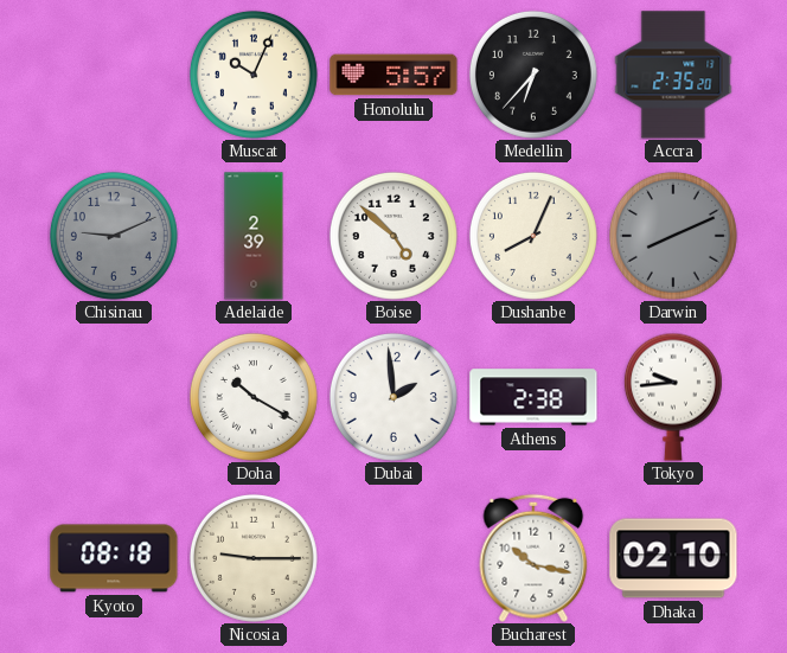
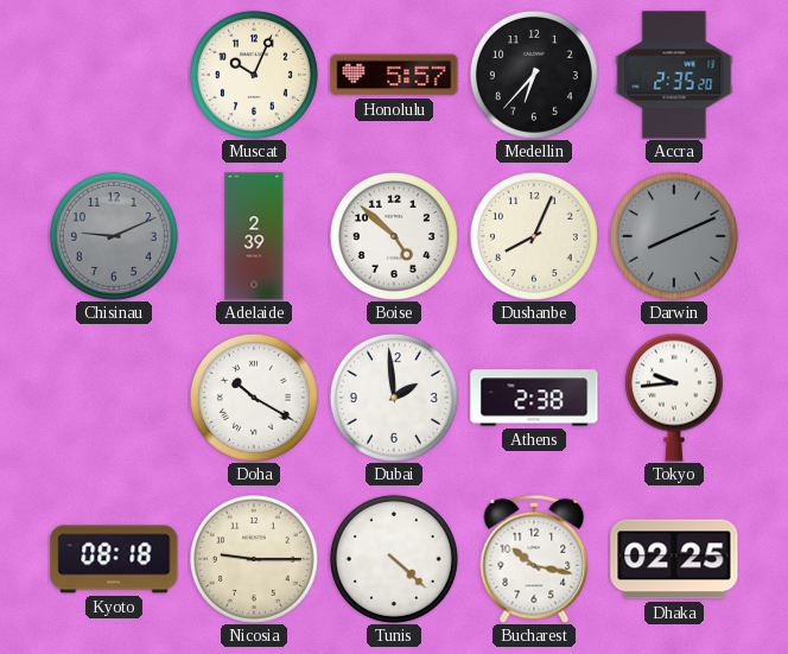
Tunis: none -> 4:22
Dhaka: 02:10 -> 02:25
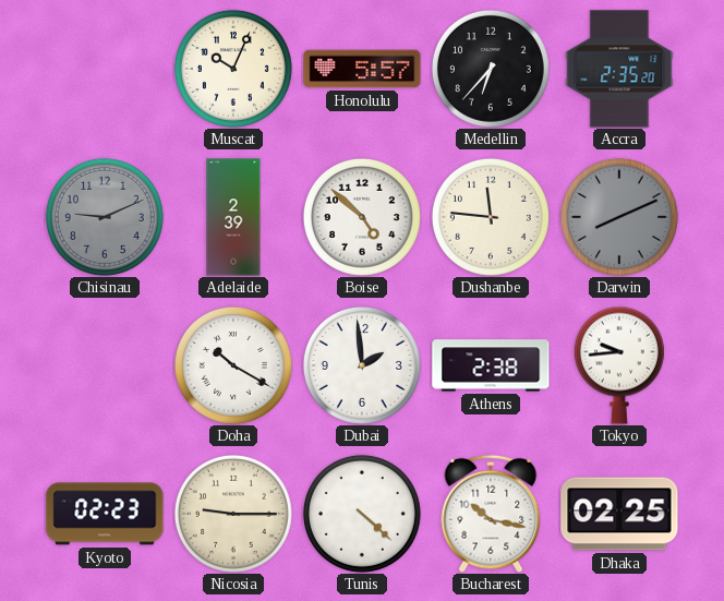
Dushanbe: 8:04 -> 11:46
Kyoto: 08:18 -> 02:23
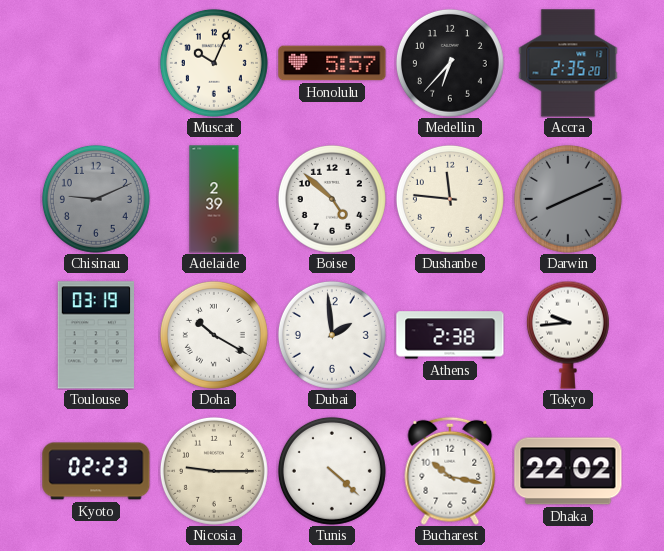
Toulouse: none -> 03:19
Dhaka: 02:25 -> 22:02
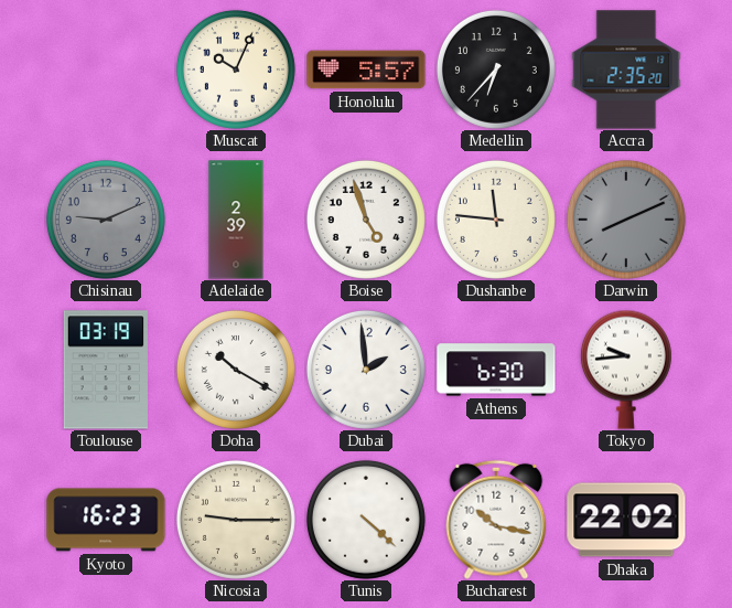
Boise: 4:52 -> 4:57
Athens: 2:38 -> 6:30
Kyoto: 02:23 -> 16:23
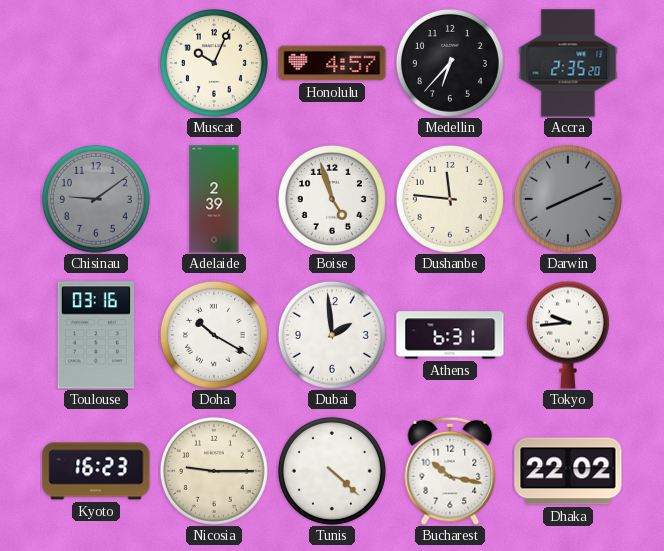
Honolulu: 5:57 -> 4:57
Chisinau: 9:11 -> 9:09
Toulouse: 03:19 -> 03:16
Athens: 6:30 -> 6:31
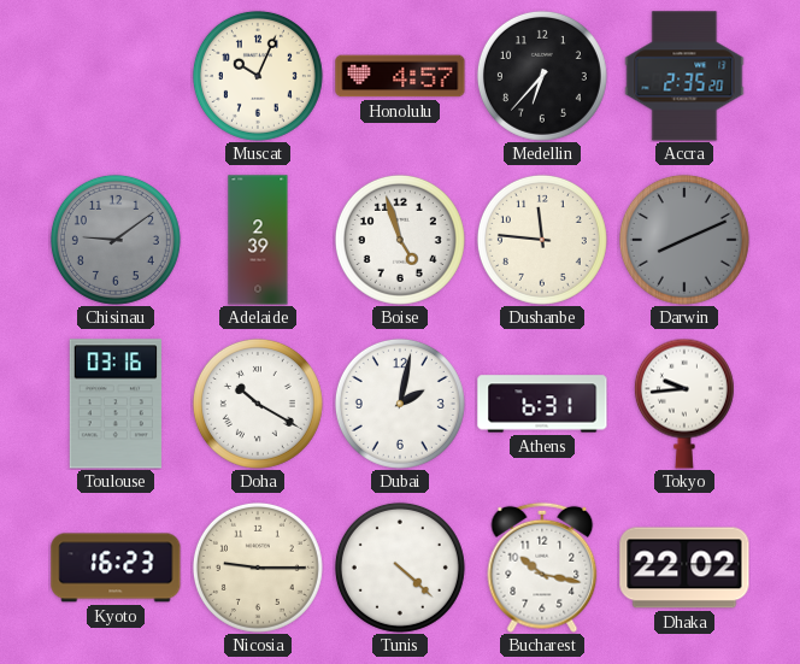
Dubai: 1:59 -> 2:02
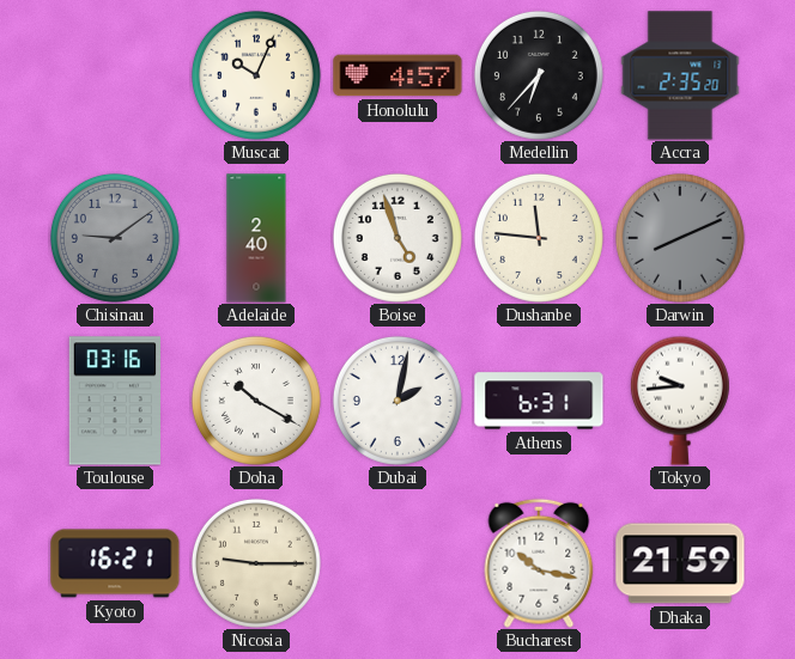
Adelaide: 2:39 -> 2:40
Kyoto: 16:23 -> 16:21
Tunis: 4:22 -> none
Dhaka: 22:02 -> 21:59
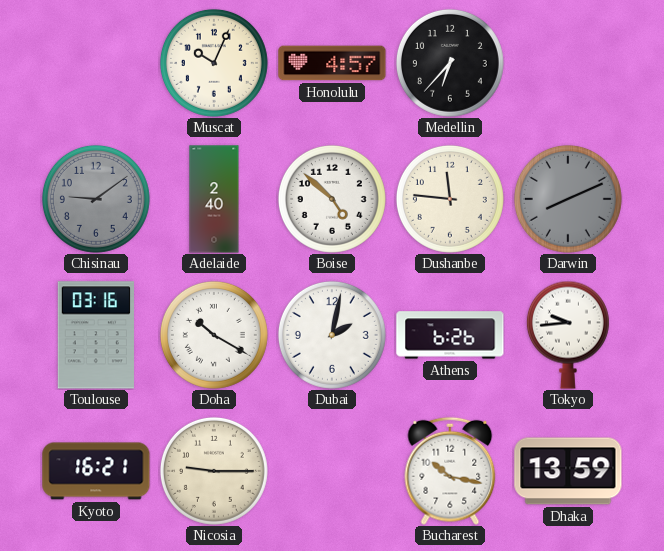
Accra: 2:35 -> none
Boise: 4:57 -> 4:52
Athens: 6:31 -> 6:26
Dhaka: 21:59 -> 13:59
